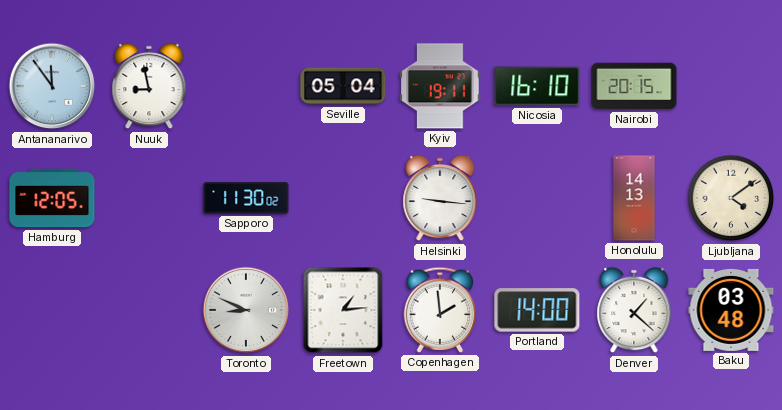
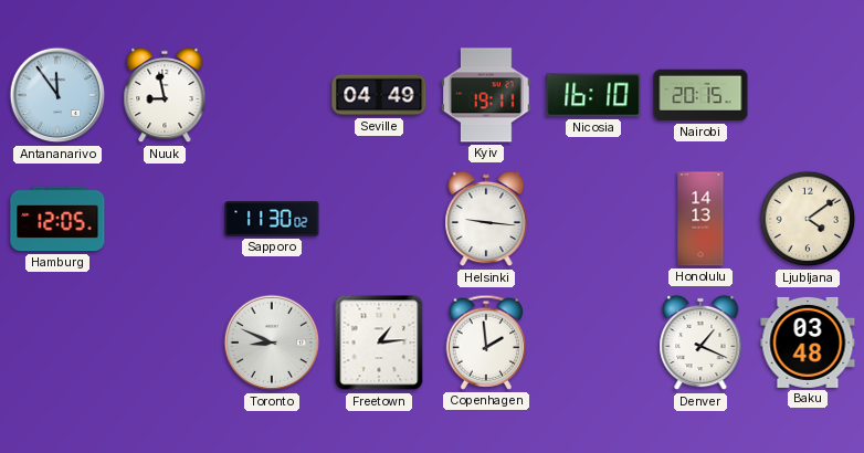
Seville: 05:04 -> 04:49
Portland: 14:00 -> none
Denver: 1:22 -> 1:19
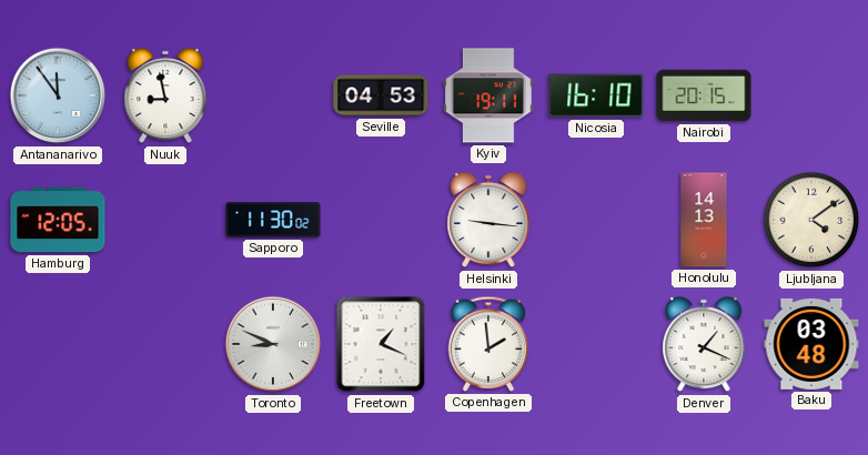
Seville: 04:49 -> 04:53
Freetown: 1:14 -> 1:19
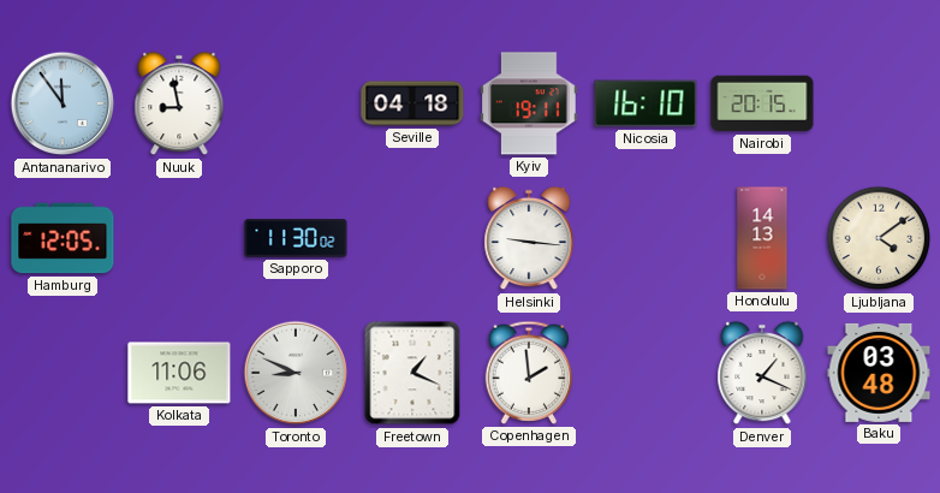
Seville: 04:53 -> 04:18
Kolkata: none -> 11:06
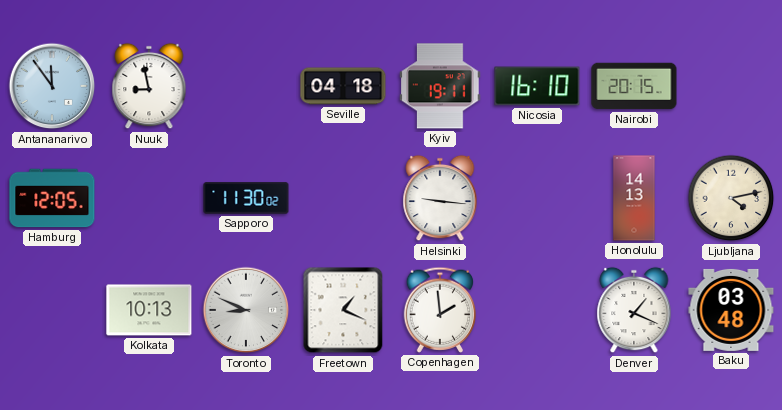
Ljubljana: 4:09 -> 4:13
Kolkata: 11:06 -> 10:13
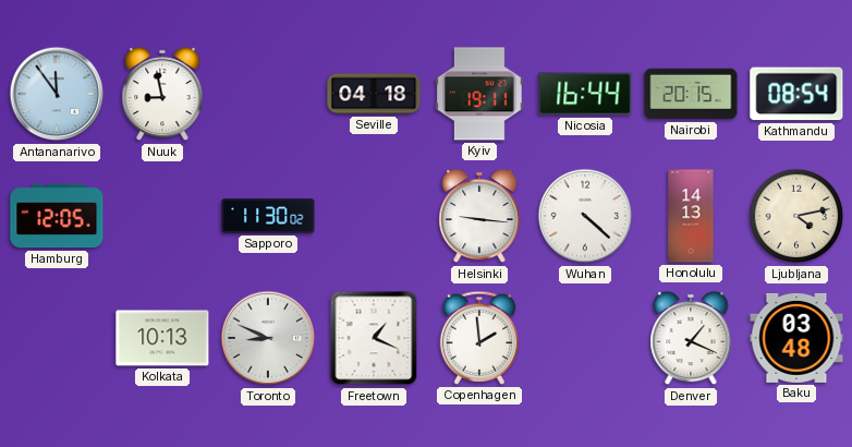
Nicosia: 16:10 -> 16:44
Kathmandu: none -> 08:54
Wuhan: none -> 4:22
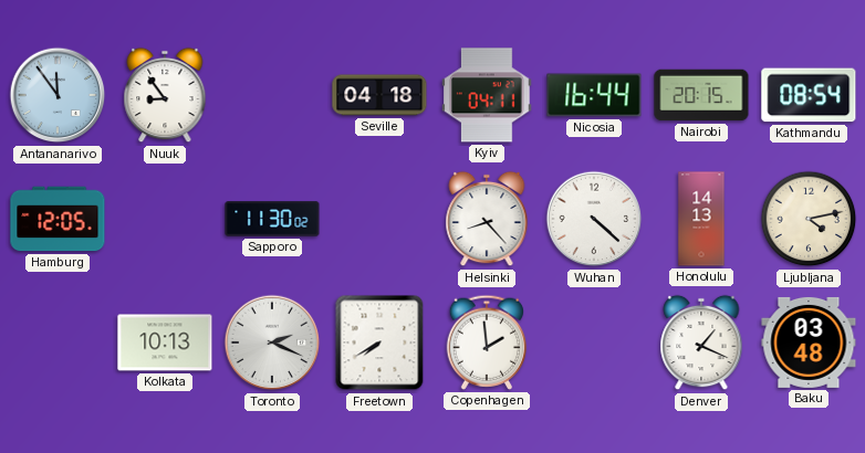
Nuuk: 8:58 -> 8:54
Kyiv: 19:11 -> 04:11
Helsinki: 9:16 -> 8:23
Toronto: 8:49 -> 2:19
Freetown: 1:19 -> 7:40
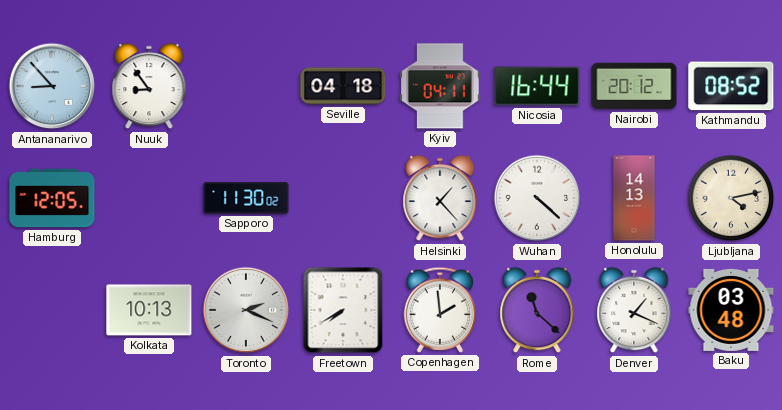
Antananarivo: 11:54 -> 8:53
Nairobi: 20:15 -> 20:12
Kathmandu: 08:54 -> 08:52
Helsinki: 8:23 -> 1:23
Rome: none -> 11:22
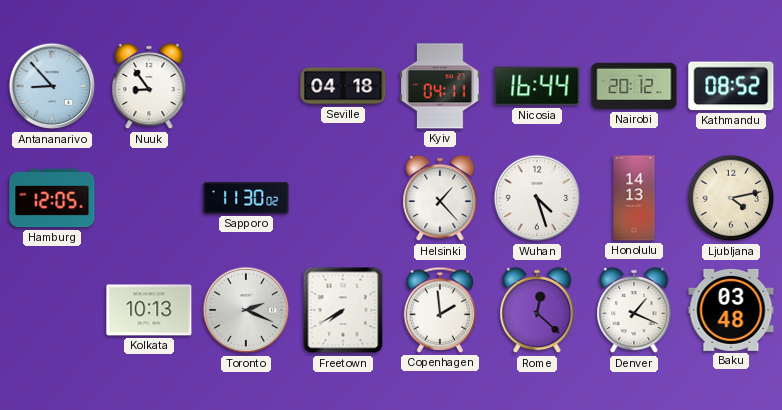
Wuhan: 4:22 -> 4:27
Rome: 11:22 -> 12:22
